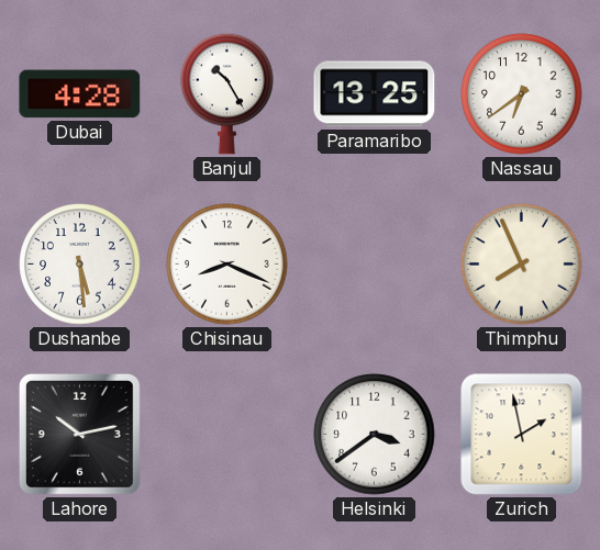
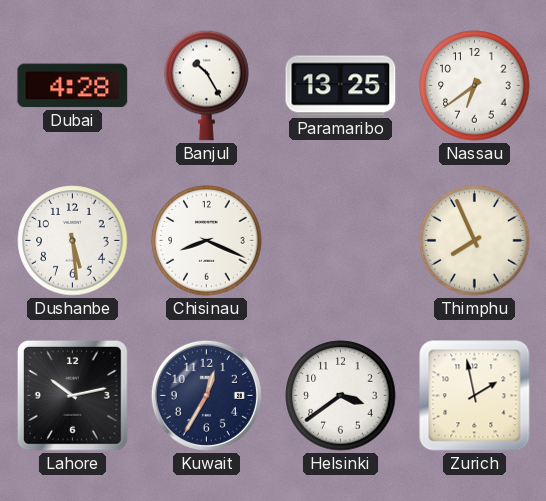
Kuwait: none -> 12:35
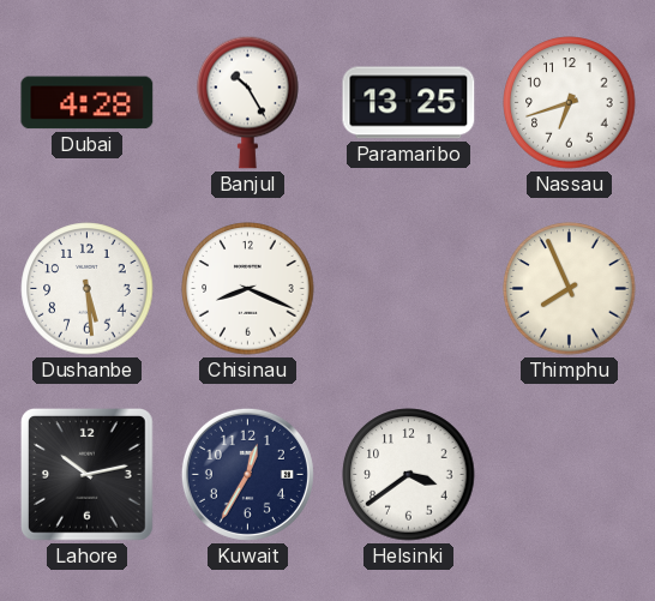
Nassau: 6:39 -> 6:42
Zurich: 1:58 -> none
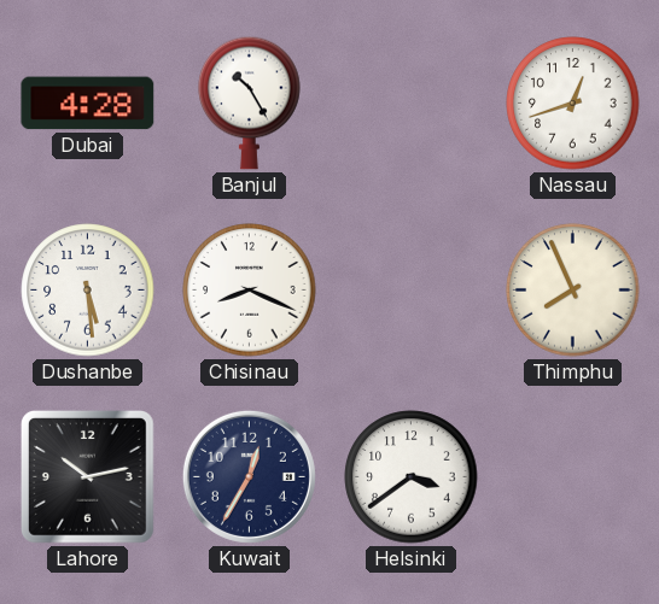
Paramaribo: 13:25 -> none
Nassau: 6:42 -> 12:42
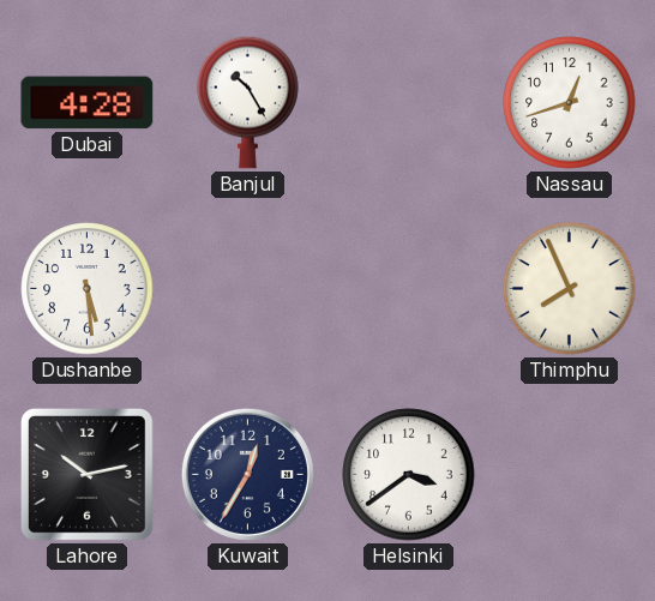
Chisinau: 8:19 -> none
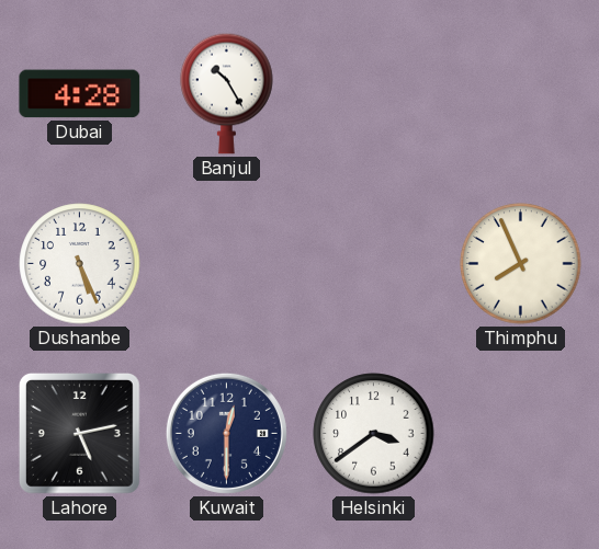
Nassau: 12:42 -> none
Dushanbe: 5:29 -> 5:26
Lahore: 10:13 -> 5:13
Kuwait: 12:35 -> 12:30
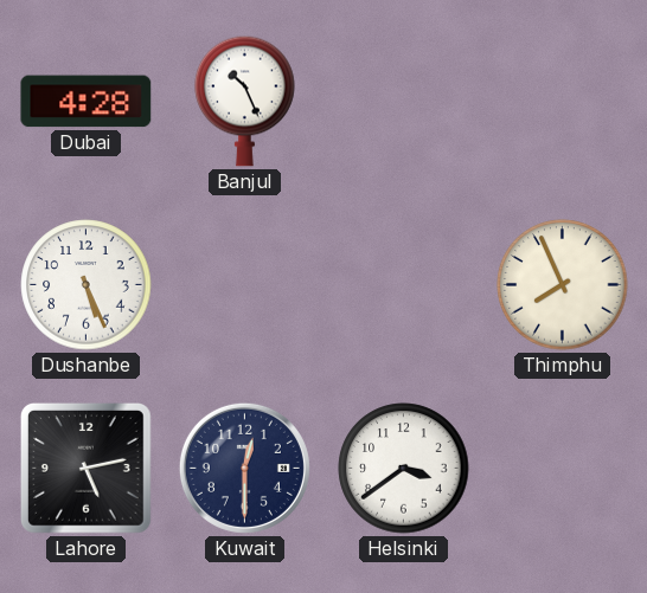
Banjul: 10:25 -> 10:26
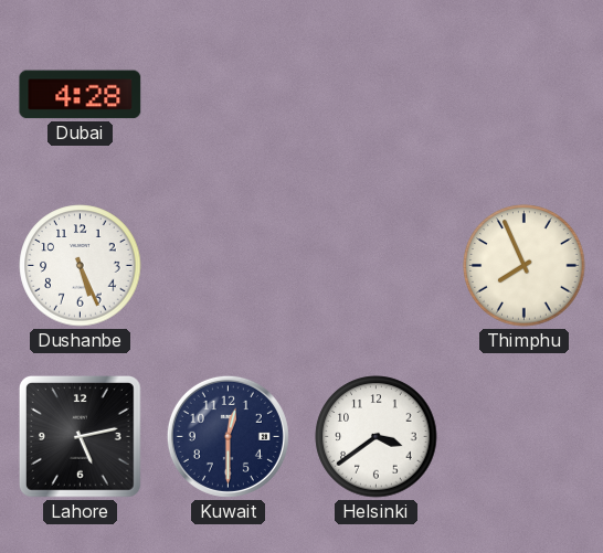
Banjul: 10:26 -> none
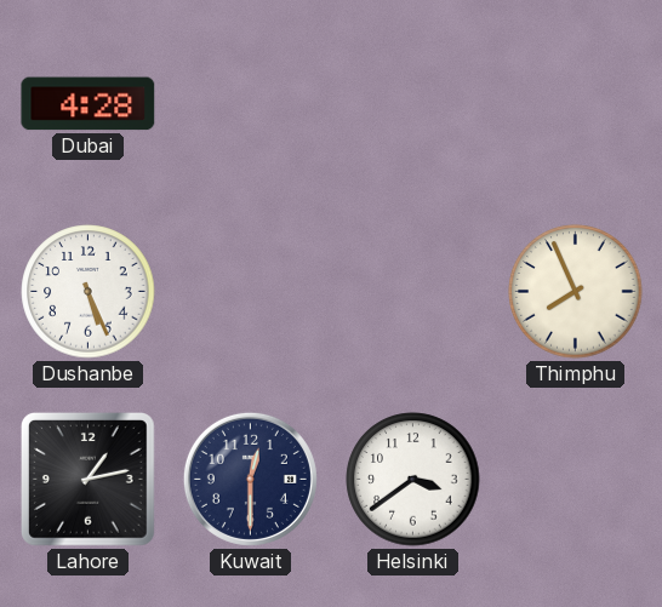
Lahore: 5:13 -> 1:13
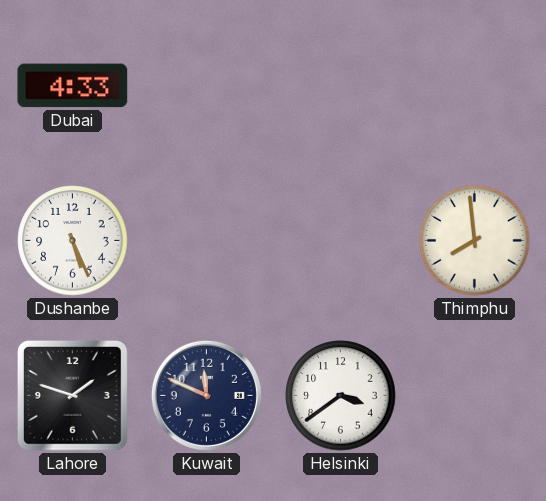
Dubai: 4:28 -> 4:33
Thimphu: 7:56 -> 7:59
Lahore: 1:13 -> 1:48
Kuwait: 12:30 -> 11:49
